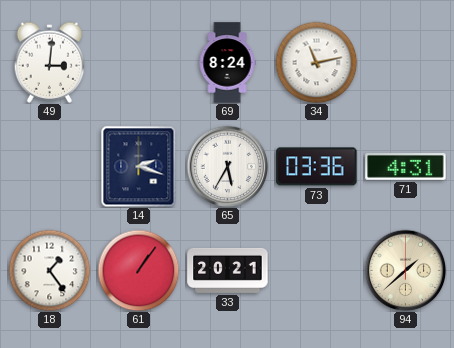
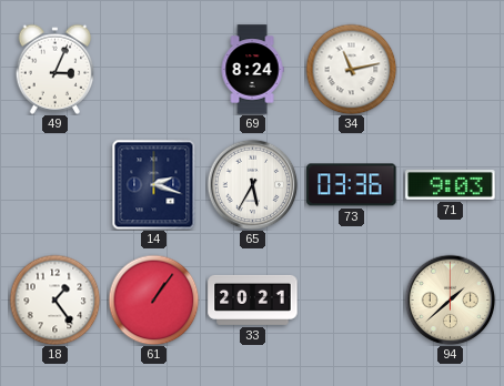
49: 3:01 -> 3:04
71: 4:31 -> 9:03
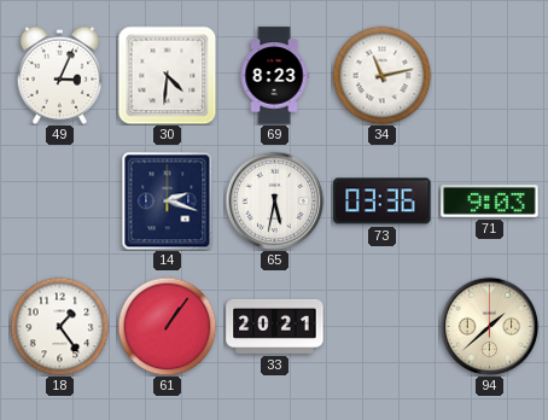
30: none -> 4:31
69: 8:24 -> 8:23
65: 5:35 -> 5:32
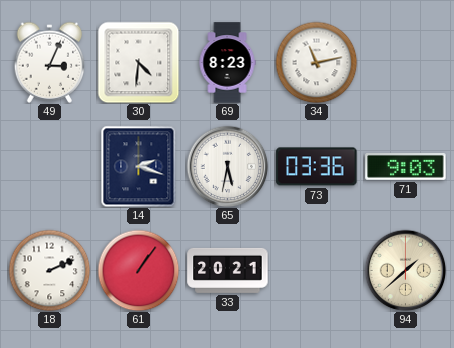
18: 1:24 -> 2:11
